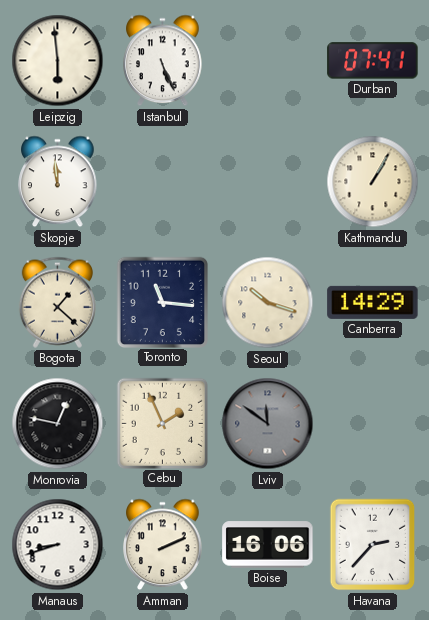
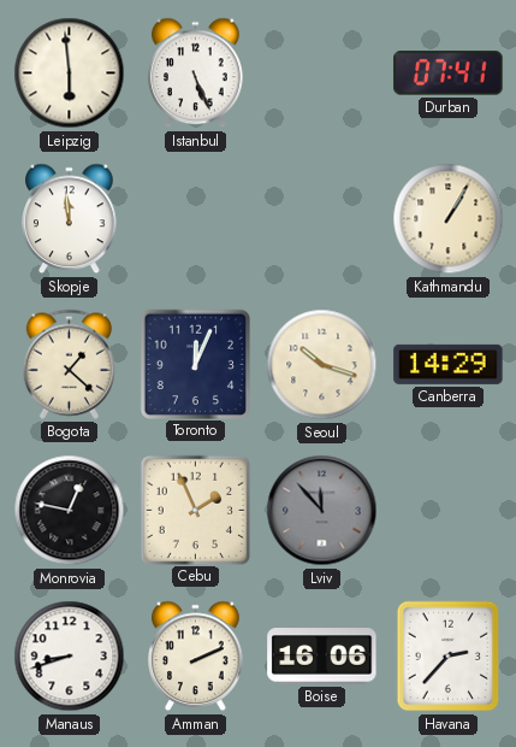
Toronto: 11:16 -> 12:04
Lviv: 11:51 -> 11:53
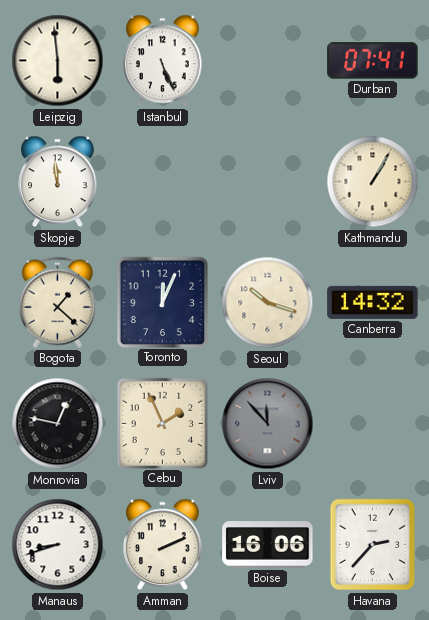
Canberra: 14:29 -> 14:32
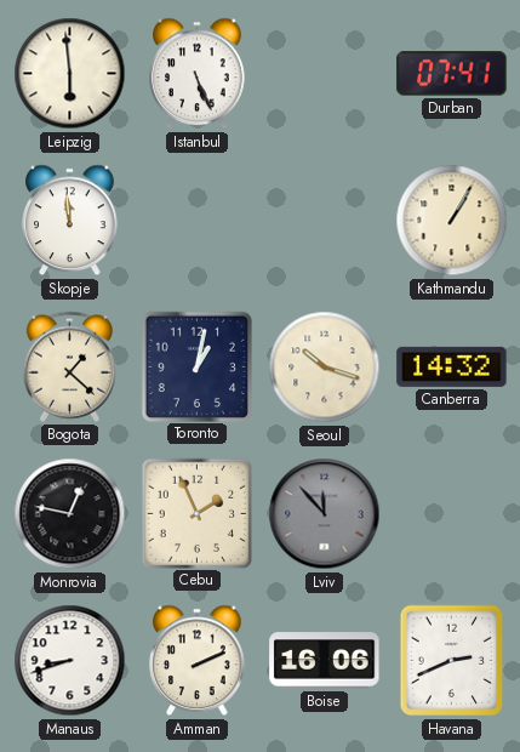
Toronto: 12:04 -> 1:02
Havana: 2:37 -> 2:41
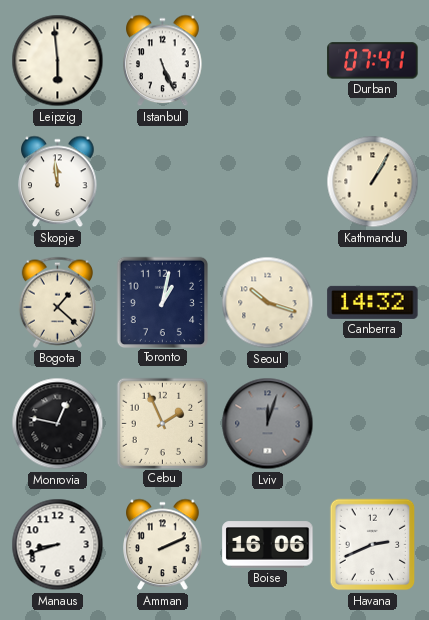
Lviv: 11:53 -> 12:03
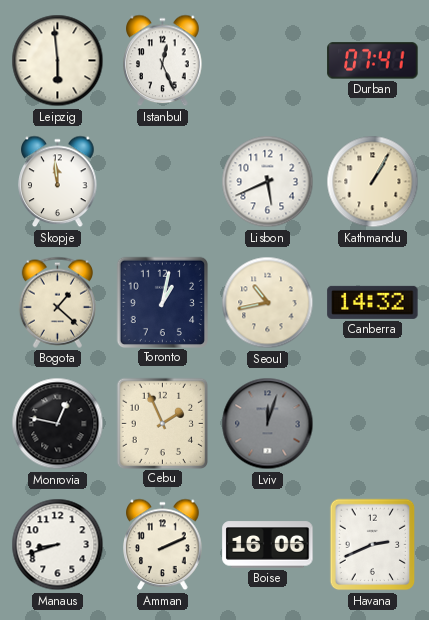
Istanbul: 5:26 -> 12:26
Lisbon: none -> 5:41
Seoul: 10:18 -> 10:43
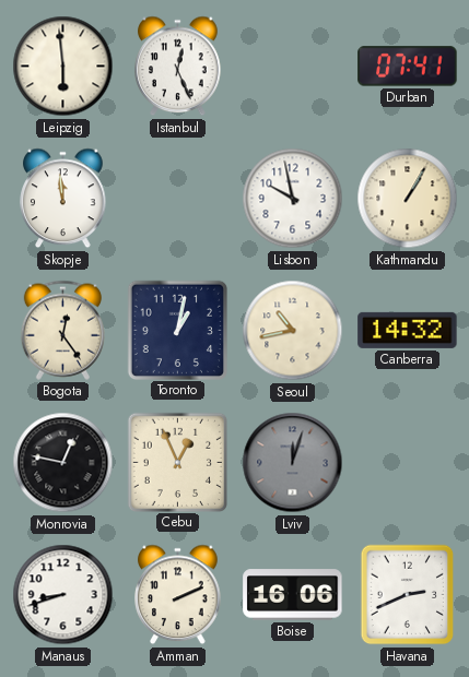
Lisbon: 5:41 -> 9:58
Bogota: 1:22 -> 12:24
Cebu: 1:56 -> 12:56
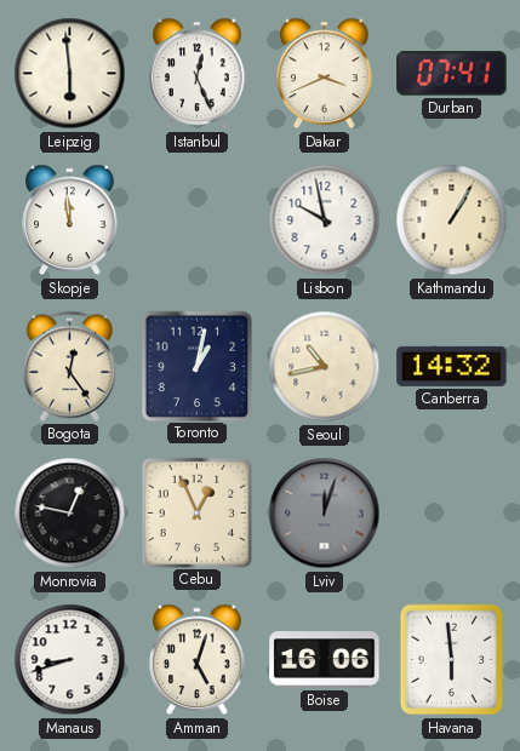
Dakar: none -> 3:41
Amman: 2:11 -> 5:03
Havana: 2:41 -> 5:59
